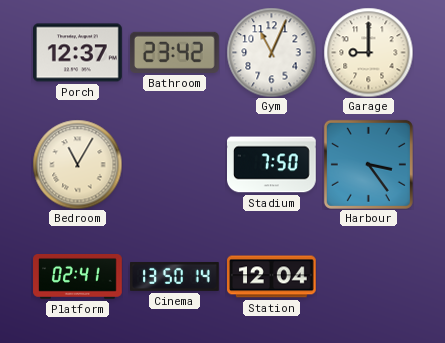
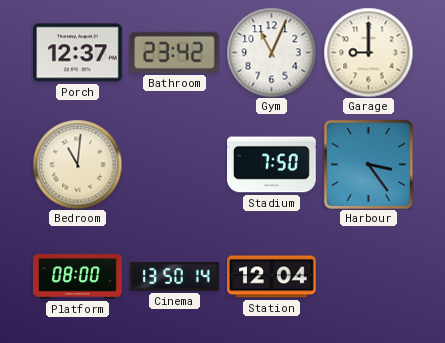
Bedroom: 11:05 -> 11:01
Platform: 02:41 -> 08:00
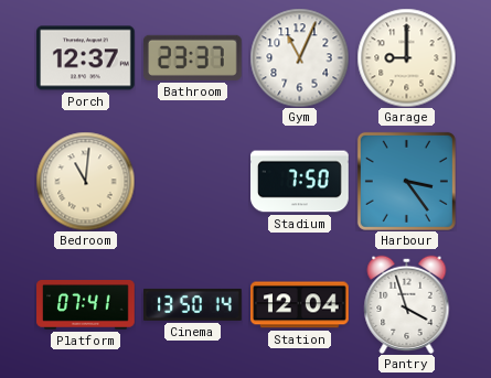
Bathroom: 23:42 -> 23:37
Platform: 08:00 -> 07:41
Pantry: none -> 3:57
